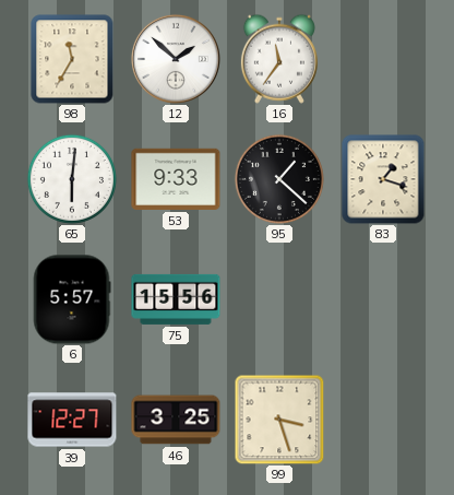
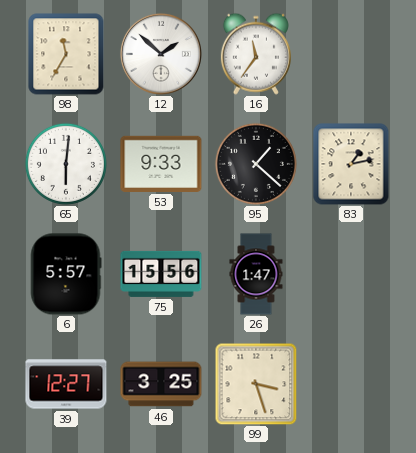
83: 1:18 -> 1:13
26: none -> 1:47
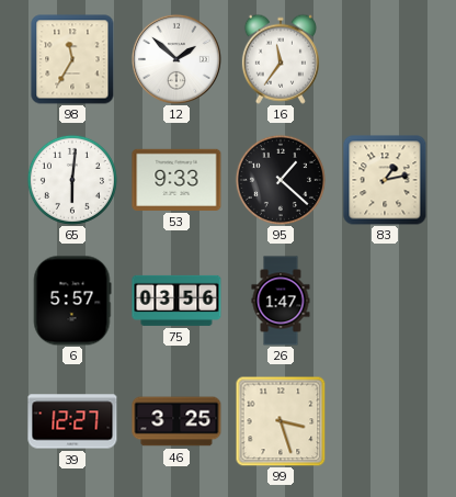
75: 15:56 -> 03:56
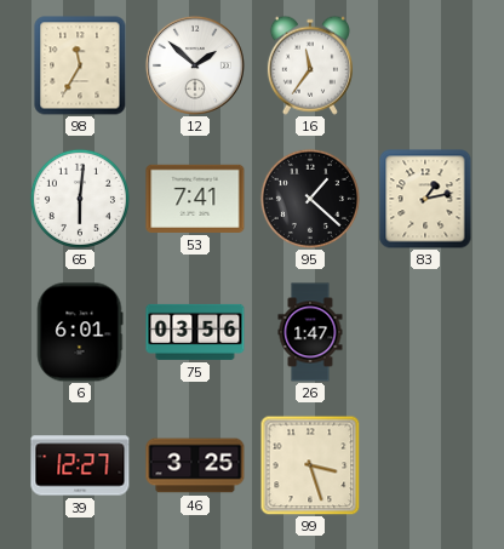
53: 9:33 -> 7:41
6: 5:57 -> 6:01
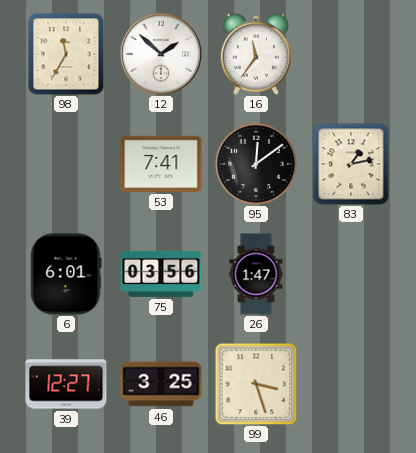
65: 6:01 -> none
95: 1:22 -> 12:09
